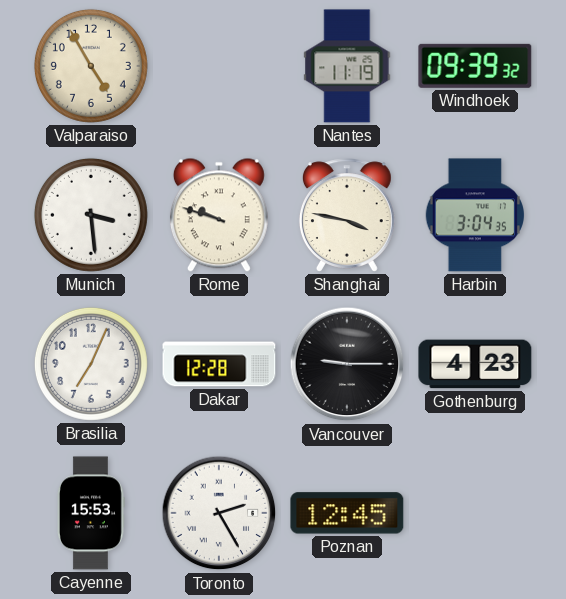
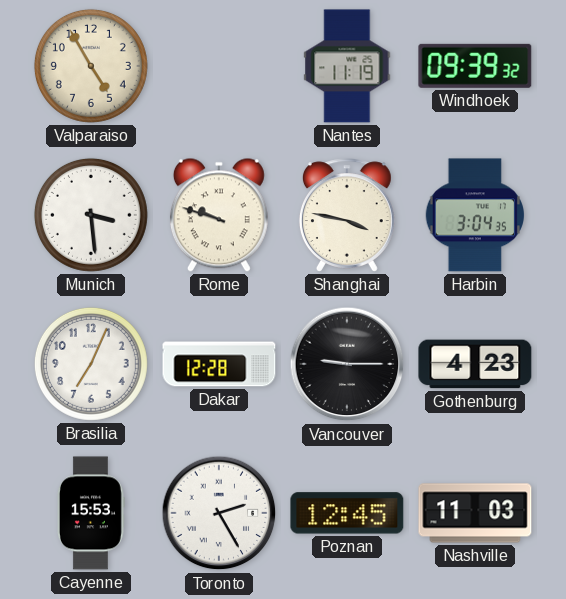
Nashville: none -> 11:03
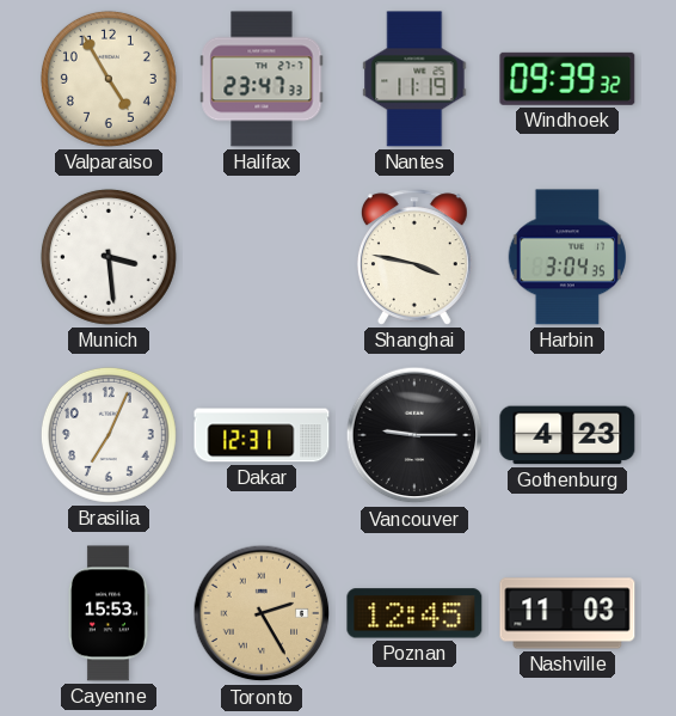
Halifax: none -> 23:47
Rome: 9:48 -> none
Dakar: 12:28 -> 12:31
Toronto dial: white -> champagne
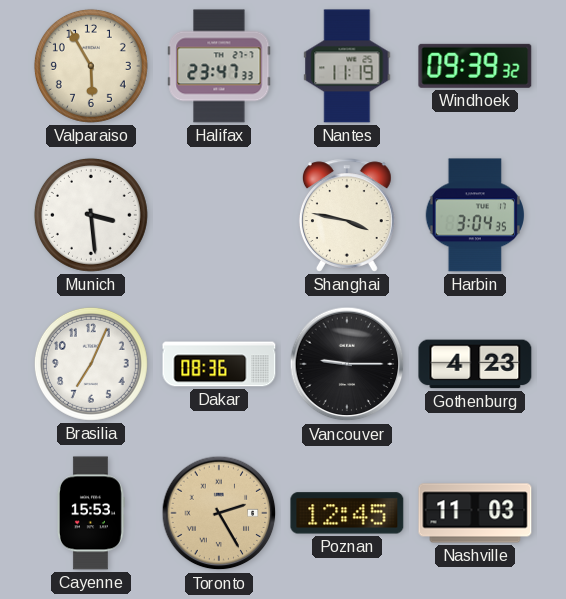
Valparaiso: 4:55 -> 5:55
Dakar: 12:31 -> 08:36
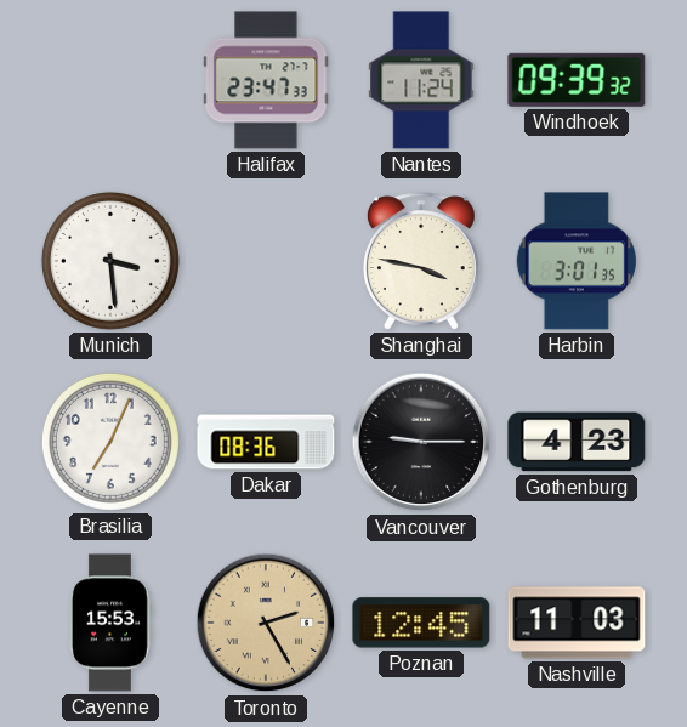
Valparaiso: 5:55 -> none
Nantes: 11:19 -> 11:24
Harbin: 3:04 -> 3:01
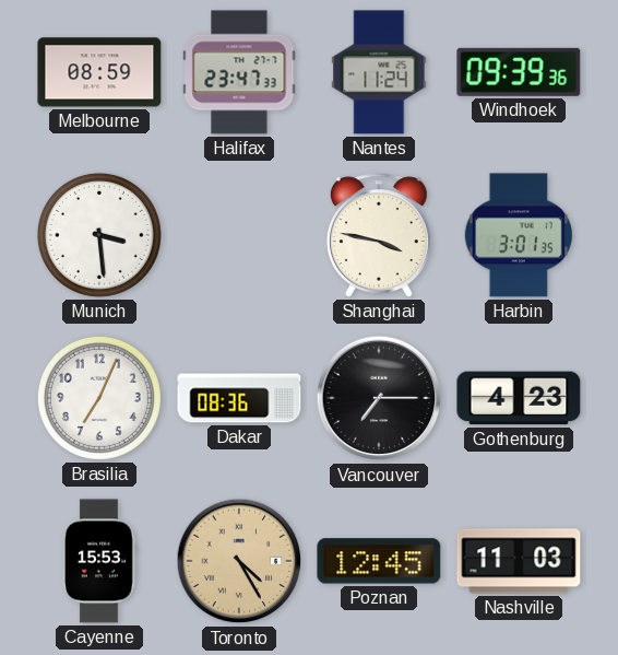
Melbourne: none -> 08:59
Windhoek: 09:39:32 -> 09:39:36
Vancouver: 9:15 -> 7:15
Toronto: 2:25 -> 4:25
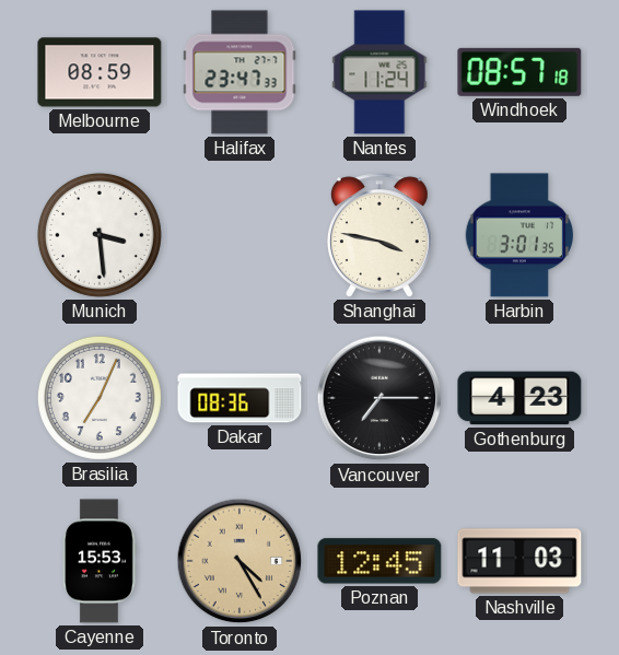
Windhoek: 09:39 -> 08:57
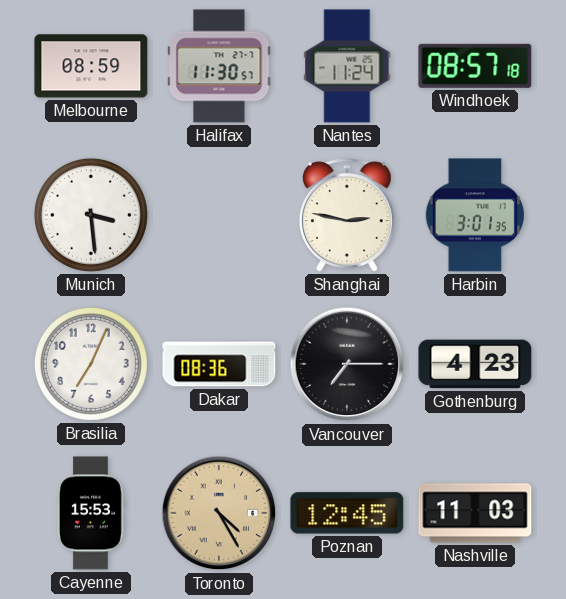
Halifax: 23:47 -> 11:30
Shanghai: 3:47 -> 2:47
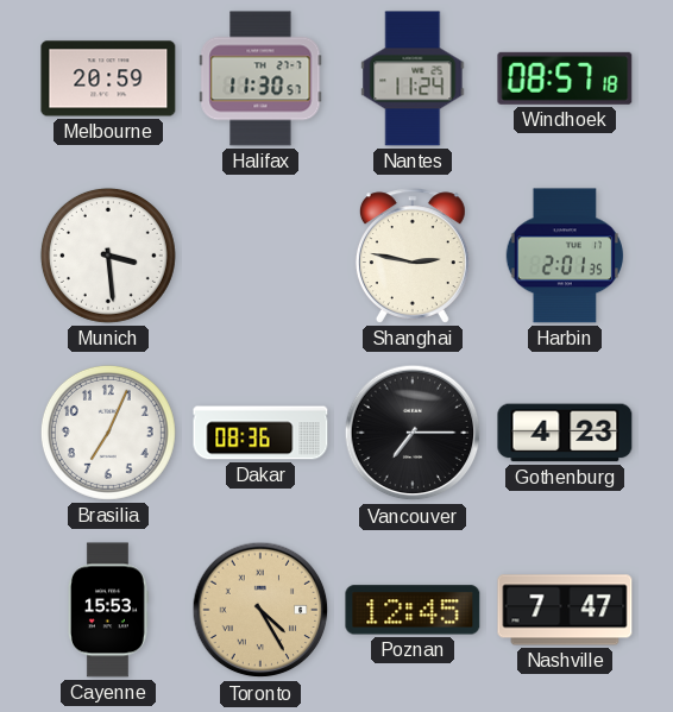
Melbourne: 08:59 -> 20:59
Harbin: 3:01 -> 2:01
Nashville: 11:03 -> 7:47
